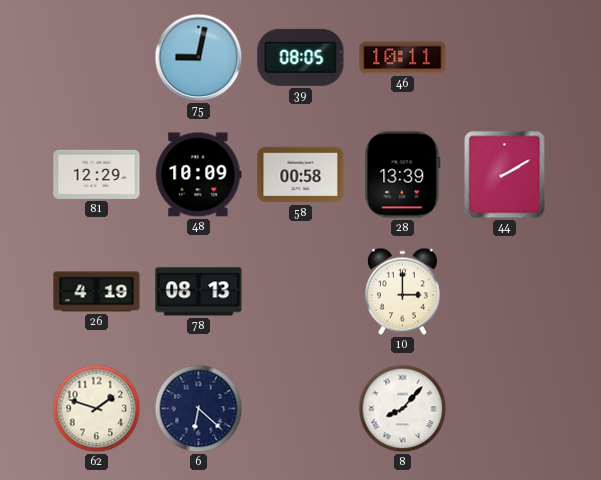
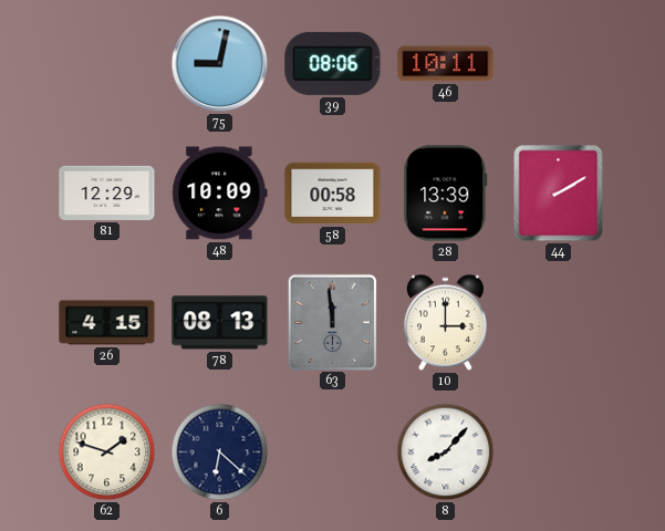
39: 08:05 -> 08:06
26: 4:19 -> 4:15
63: none -> 11:59
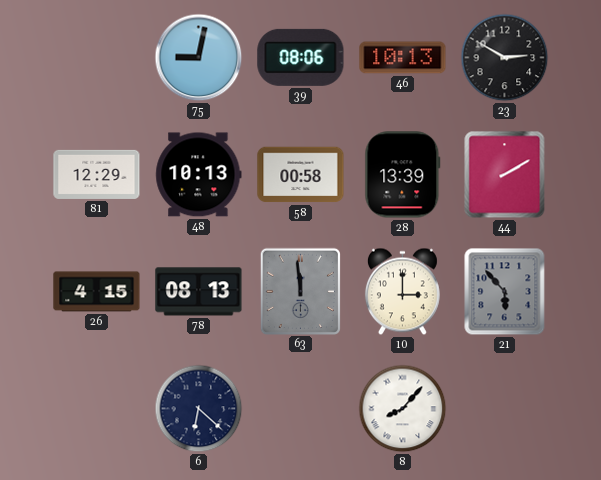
46: 10:11 -> 10:13
23: none -> 2:50
48: 10:09 -> 10:13
21: none -> 5:53
62: 1:48 -> none
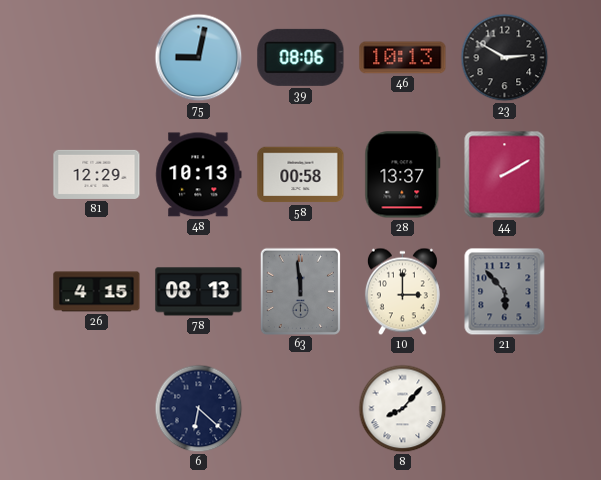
28: 13:39 -> 13:37
